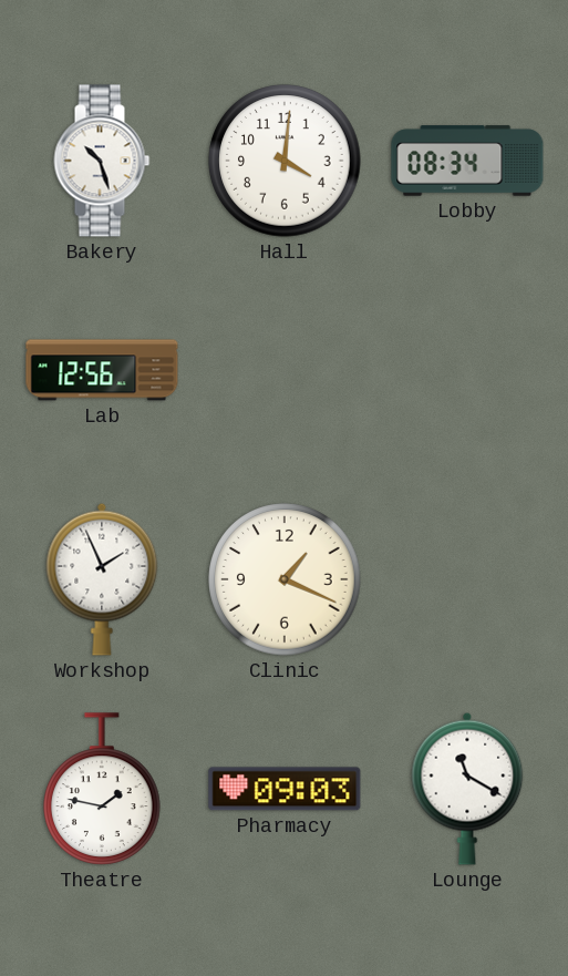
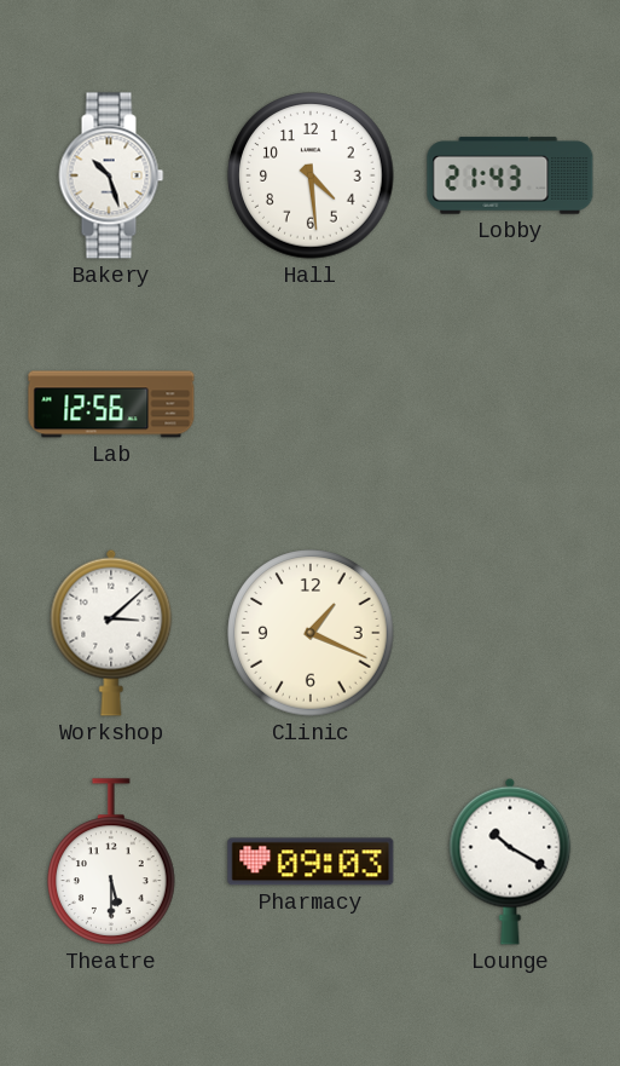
Hall: 4:01 -> 4:29
Lobby: 08:34 -> 21:43
Workshop: 1:56 -> 3:08
Theatre: 1:47 -> 5:30
Lounge: 11:20 -> 10:20
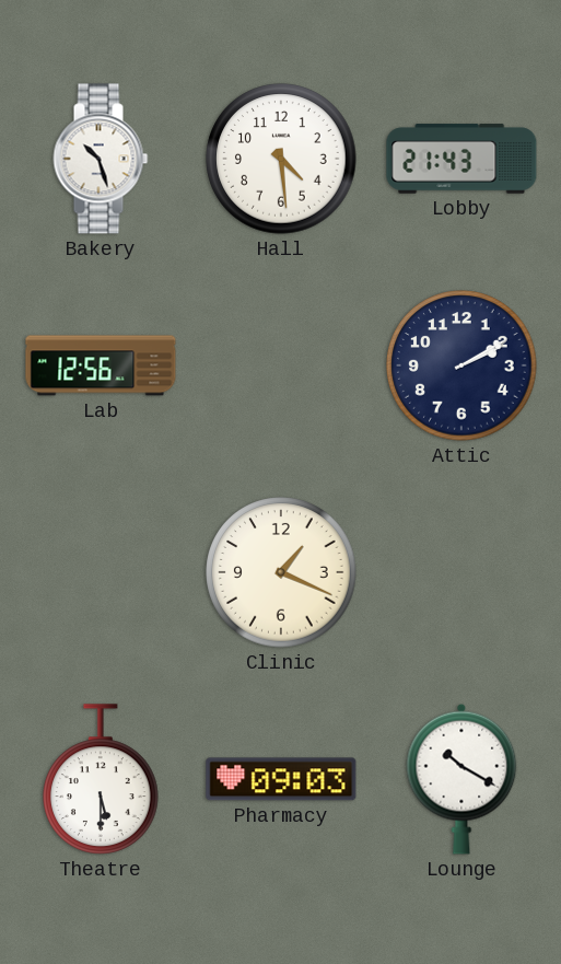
Attic: none -> 2:10
Workshop: 3:08 -> none
